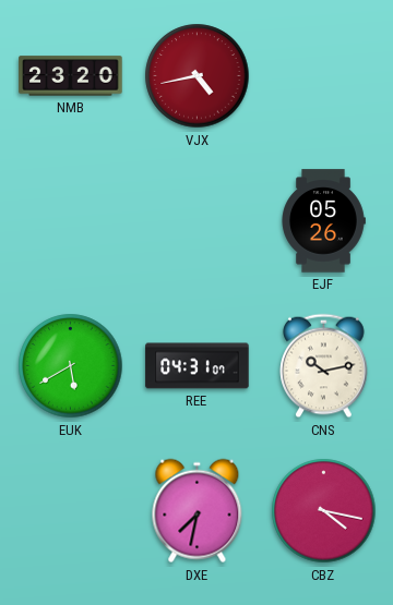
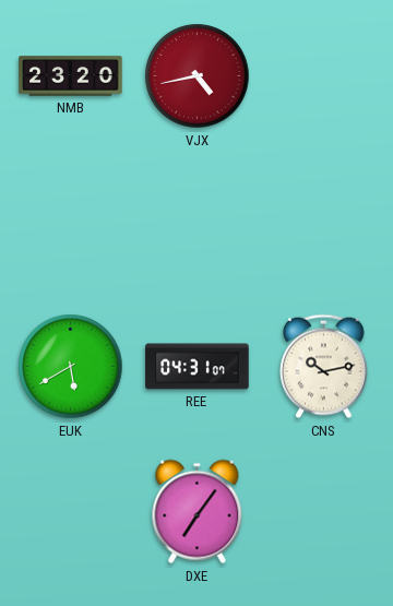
EJF: 05:26 -> none
DXE: 7:32 -> 7:06
CBZ: 4:17 -> none
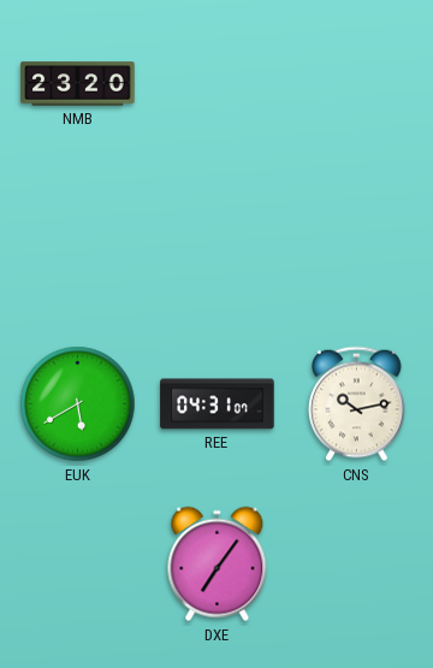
VJX: 4:43 -> none
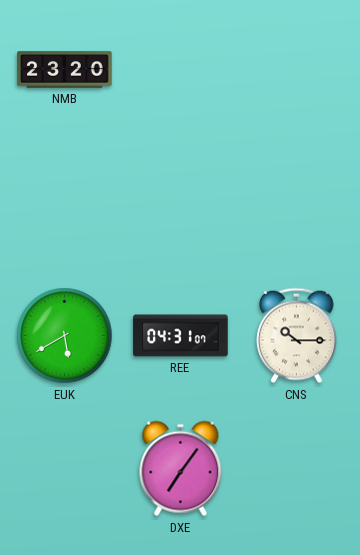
CNS: 10:13 -> 10:15
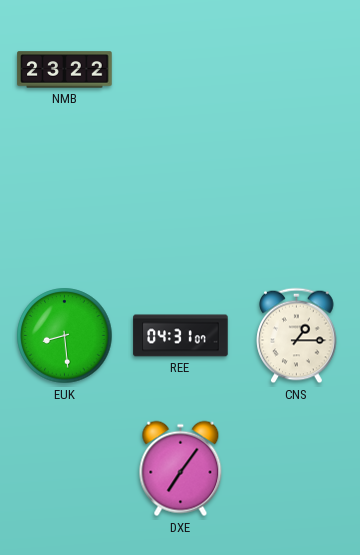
NMB: 23:20 -> 23:22
EUK: 5:40 -> 8:29
CNS: 10:15 -> 1:15
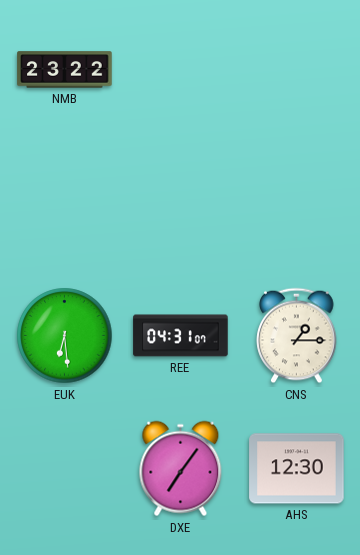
EUK: 8:29 -> 6:29
AHS: none -> 12:30
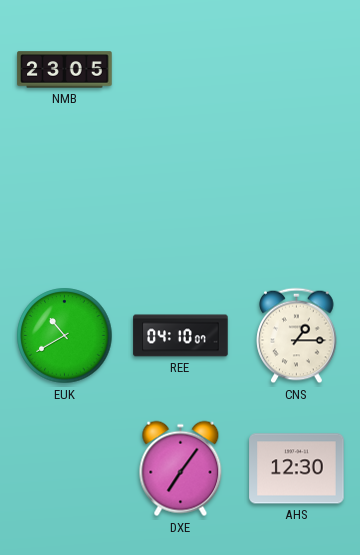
NMB: 23:22 -> 23:05
EUK: 6:29 -> 10:40
REE: 04:31 -> 04:10
